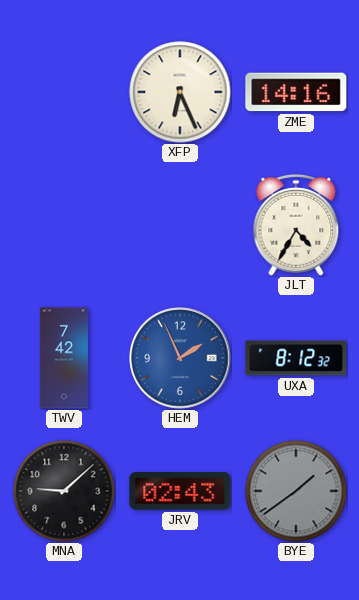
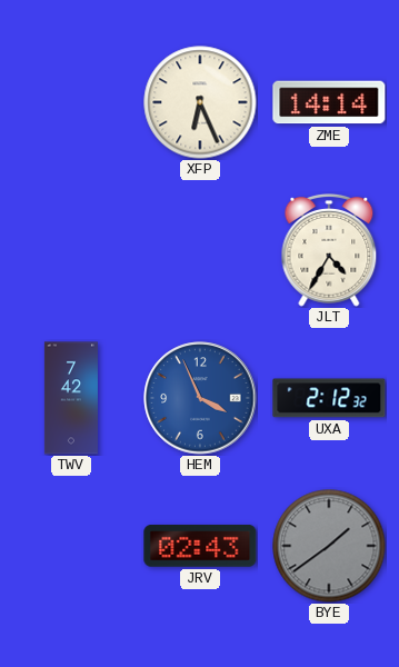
ZME: 14:16 -> 14:14
HEM: 1:56 -> 3:56
UXA: 8:12 -> 2:12
MNA: 9:08 -> none
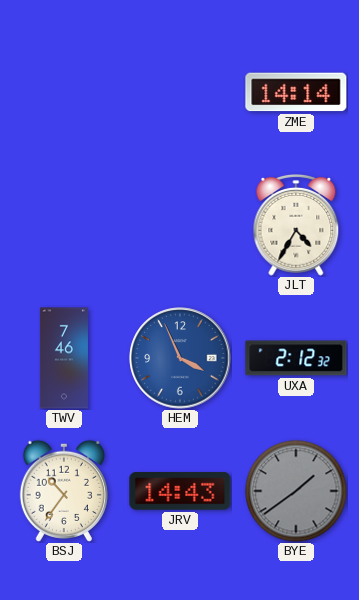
XFP: 6:26 -> none
TWV: 7:42 -> 7:46
BSJ: none -> 10:36
JRV: 02:43 -> 14:43
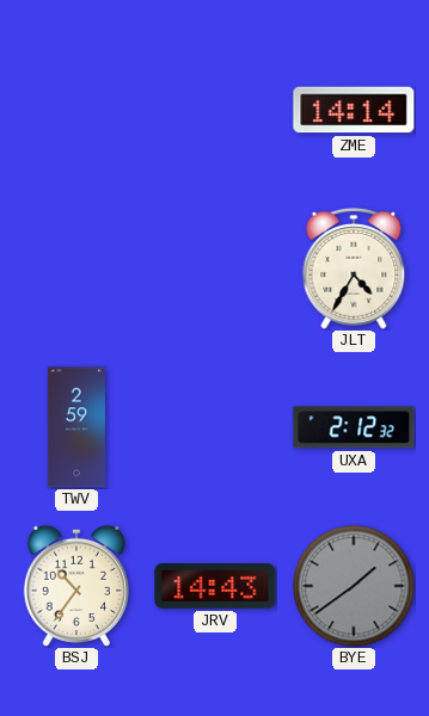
TWV: 7:46 -> 2:59
HEM: 3:56 -> none
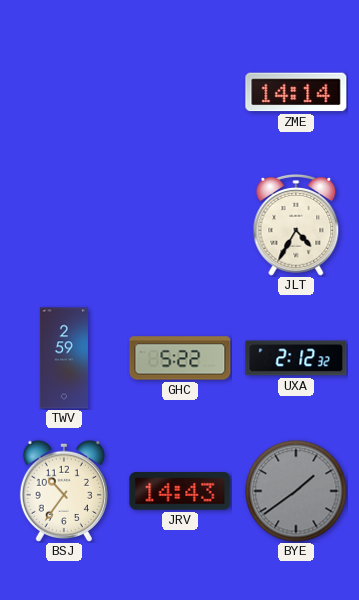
GHC: none -> 5:22
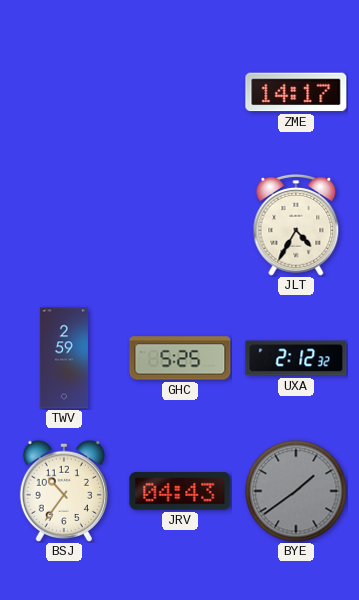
ZME: 14:14 -> 14:17
GHC: 5:22 -> 5:25
JRV: 14:43 -> 04:43
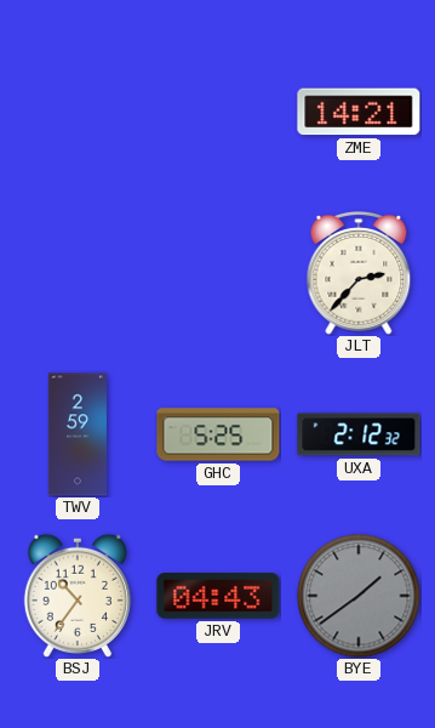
ZME: 14:17 -> 14:21
JLT: 4:35 -> 2:37
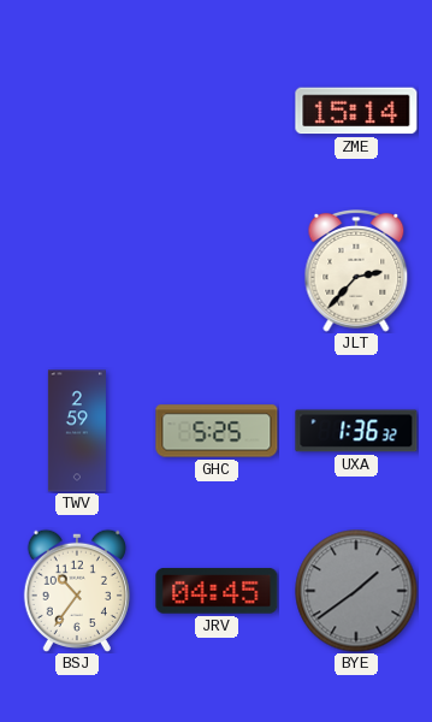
ZME: 14:21 -> 15:14
UXA: 2:12 -> 1:36
JRV: 04:43 -> 04:45
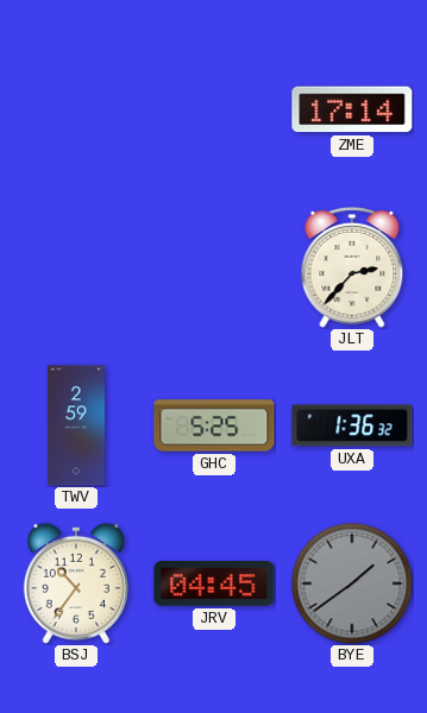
ZME: 15:14 -> 17:14
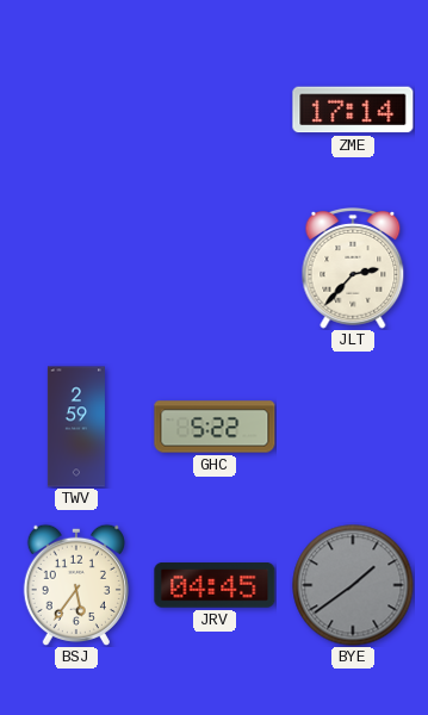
GHC: 5:25 -> 5:22
UXA: 1:36 -> none
BSJ: 10:36 -> 5:36
